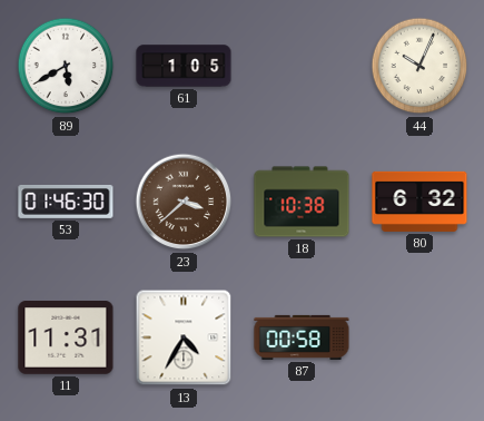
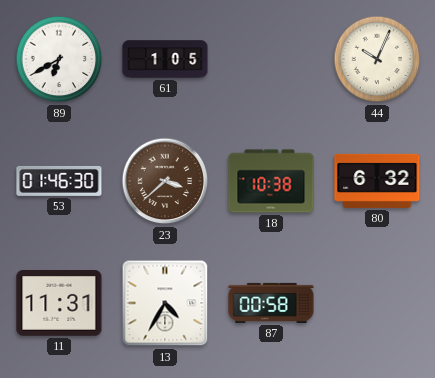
89: 5:40 -> 6:40
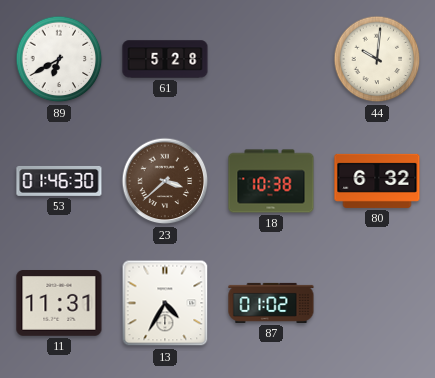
61: 1:05 -> 5:28
44: 10:04 -> 10:01
87: 00:58 -> 01:02
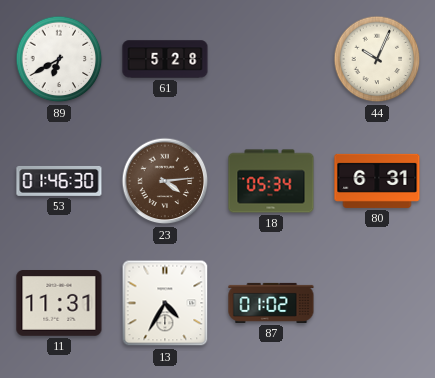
44: 10:01 -> 10:04
23: 3:38 -> 4:14
18: 10:38 -> 05:34
80: 6:32 -> 6:31
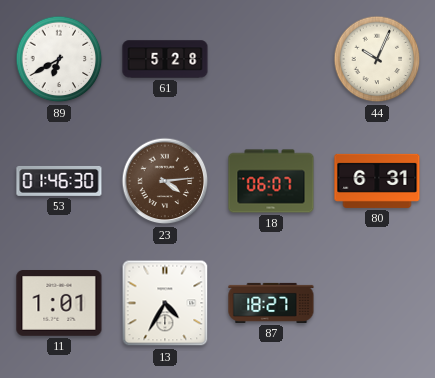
18: 05:34 -> 06:07
11: 11:31 -> 1:01
87: 01:02 -> 18:27
